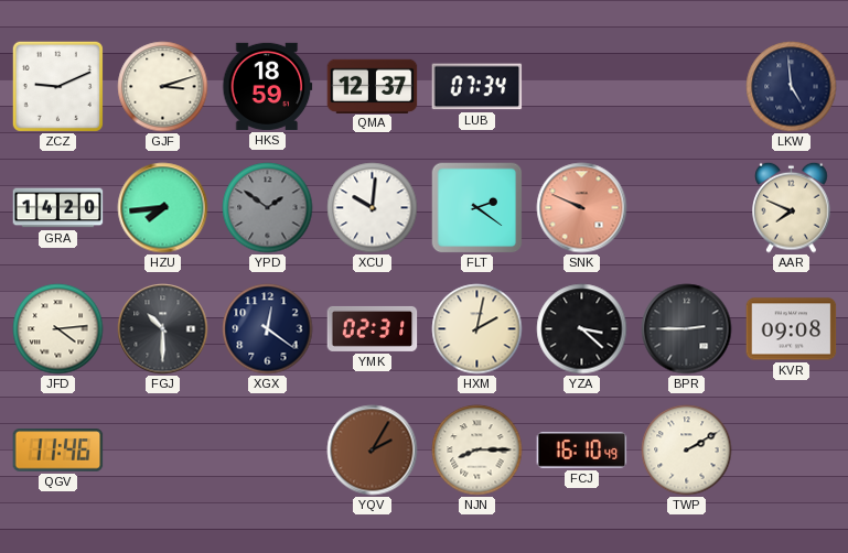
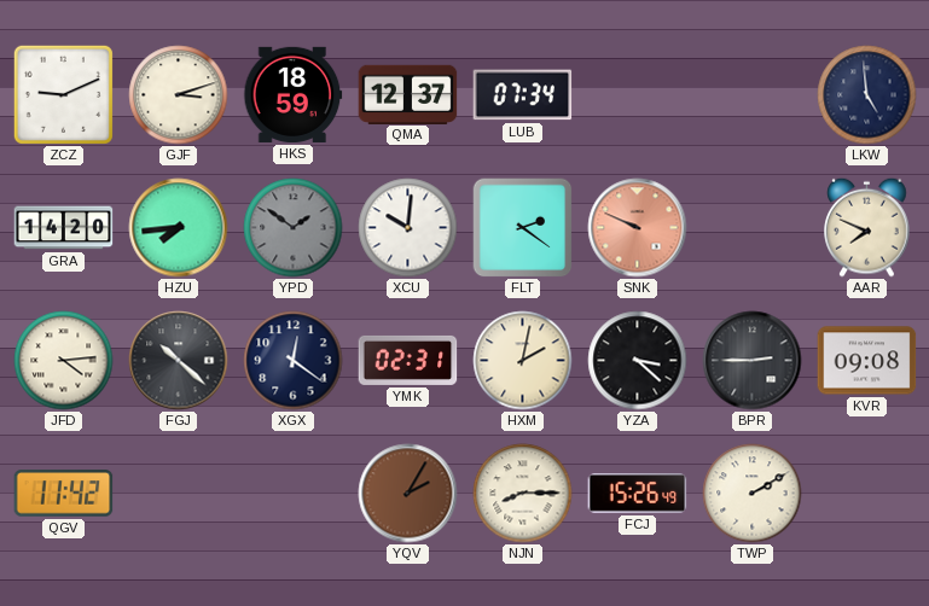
FGJ: 10:30 -> 10:22
QGV: 11:46 -> 11:42
FCJ: 16:10 -> 15:26
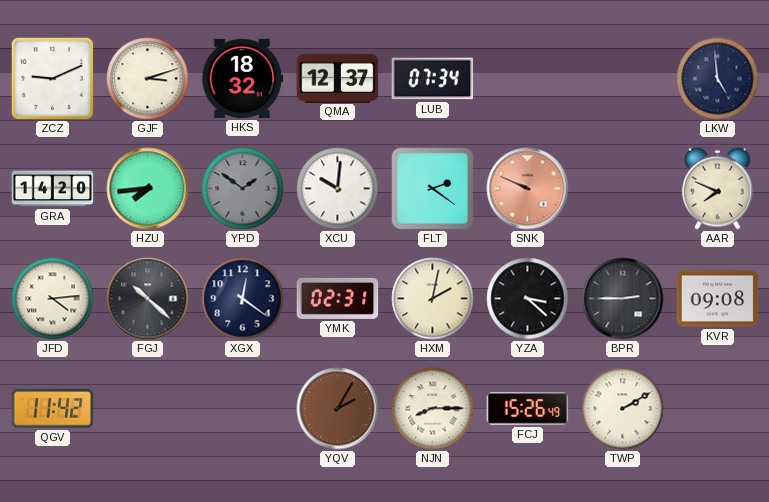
HKS: 18:59 -> 18:32
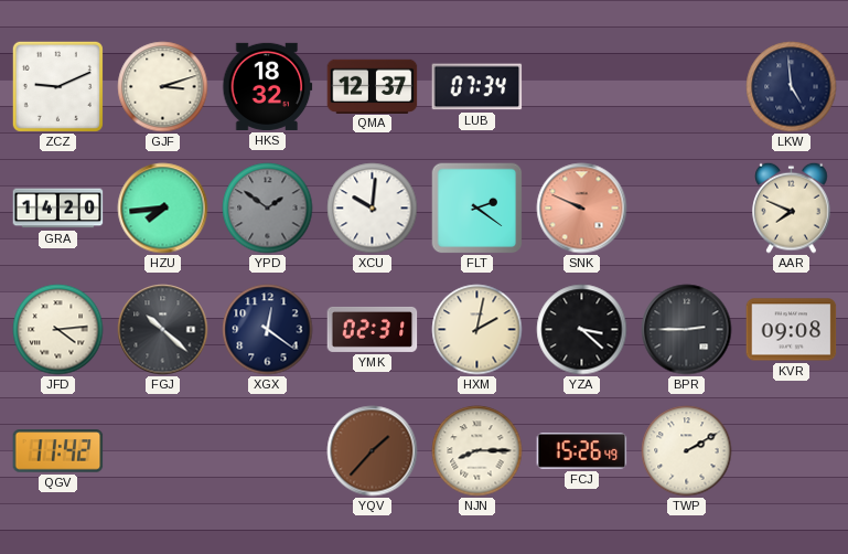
YQV: 2:05 -> 1:37
